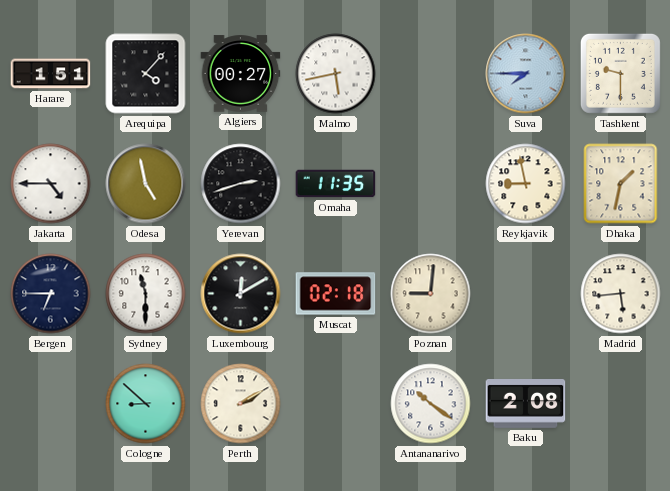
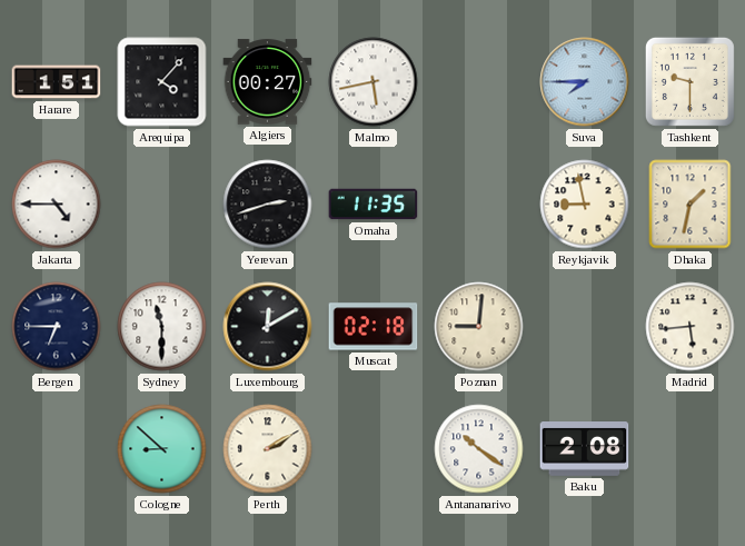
Odesa: 4:58 -> none
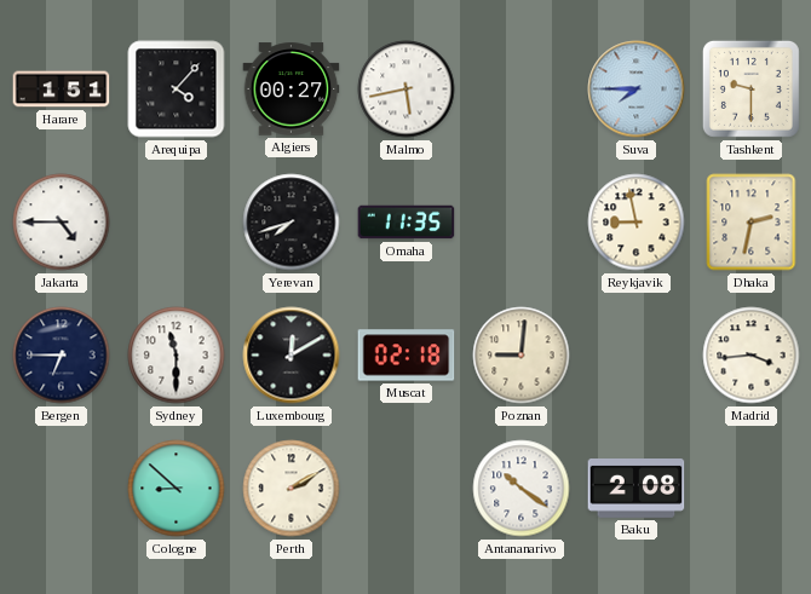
Yerevan: 2:42 -> 7:42
Dhaka: 1:32 -> 2:32
Madrid: 5:44 -> 3:44
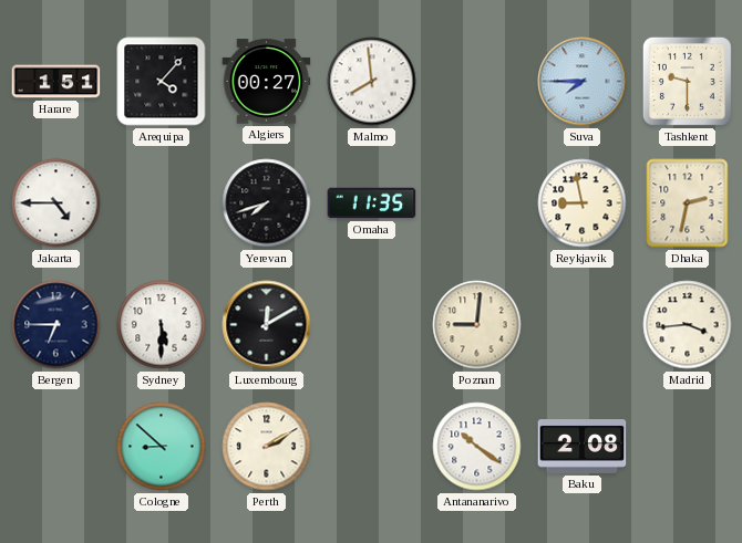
Malmo: 5:43 -> 7:59
Sydney: 11:30 -> 5:30
Muscat: 02:18 -> none
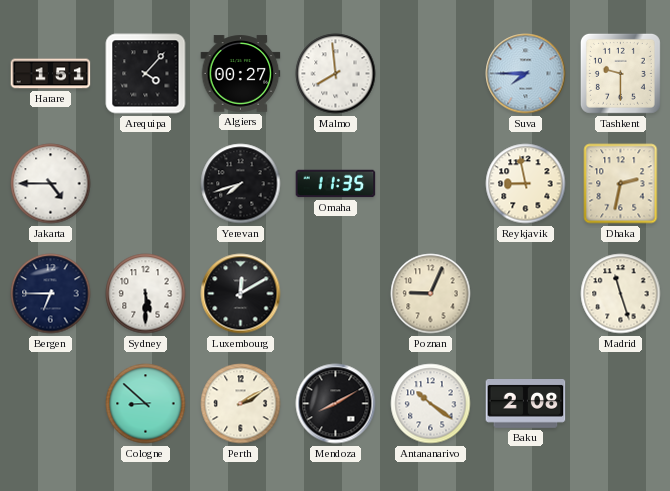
Poznan: 9:01 -> 9:04
Madrid: 3:44 -> 11:27
Mendoza: none -> 8:10
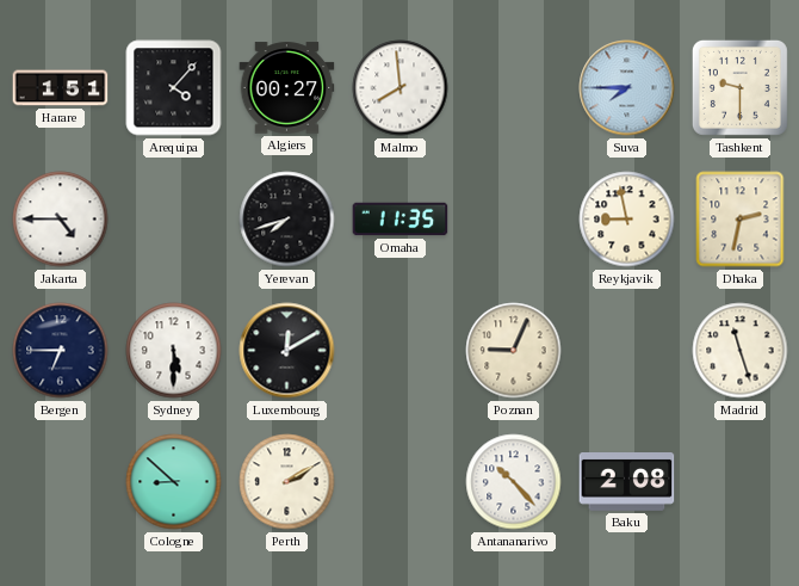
Mendoza: 8:10 -> none
Antananarivo: 10:21 -> 10:23
